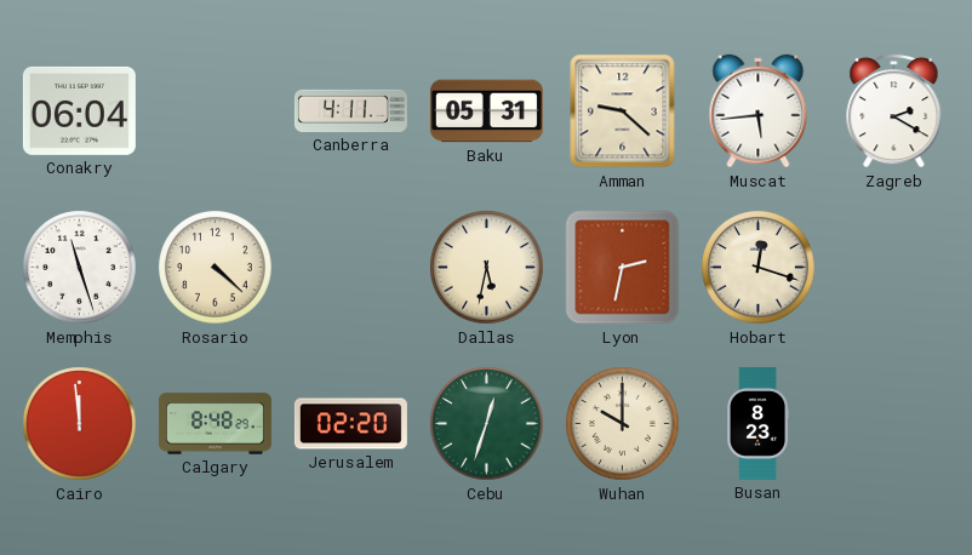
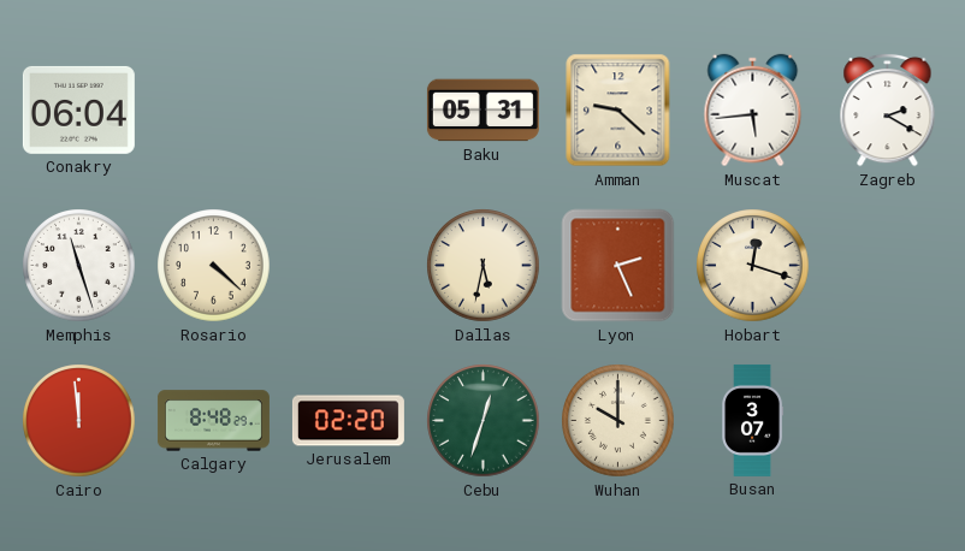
Canberra: 4:11 -> none
Lyon: 2:32 -> 2:26
Busan: 8:23 -> 3:07
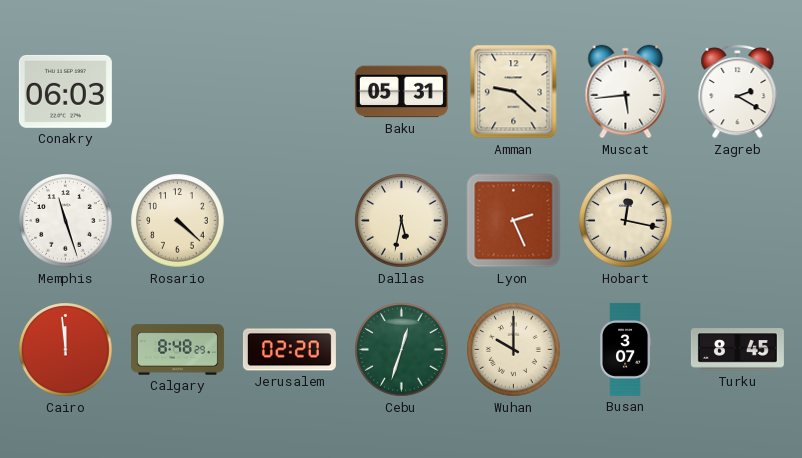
Conakry: 06:04 -> 06:03
Hobart: 12:18 -> 12:17
Turku: none -> 8:45
